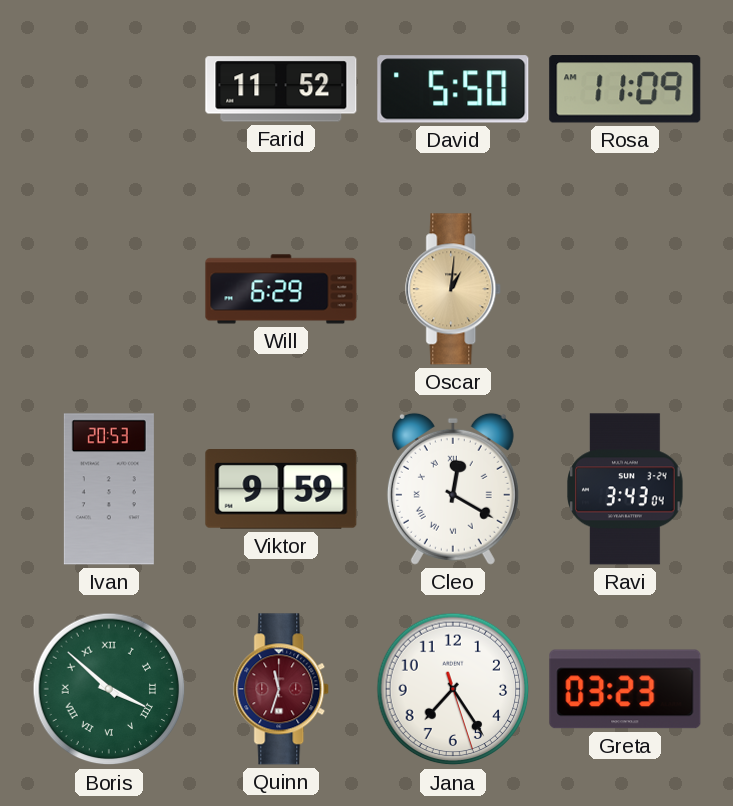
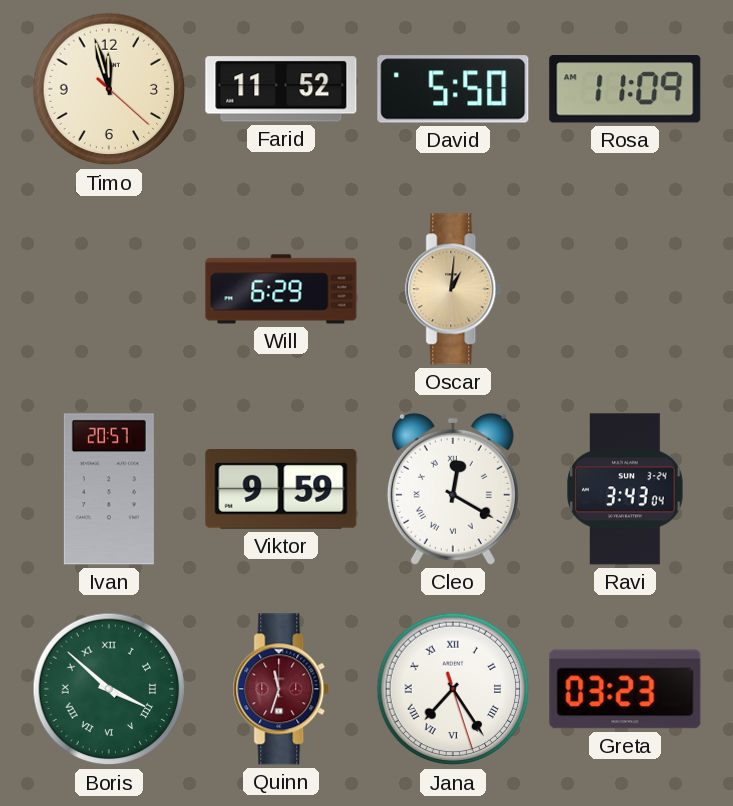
Timo: none -> 11:57
Ivan: 20:53 -> 20:57
Jana numerals: Arabic -> Roman
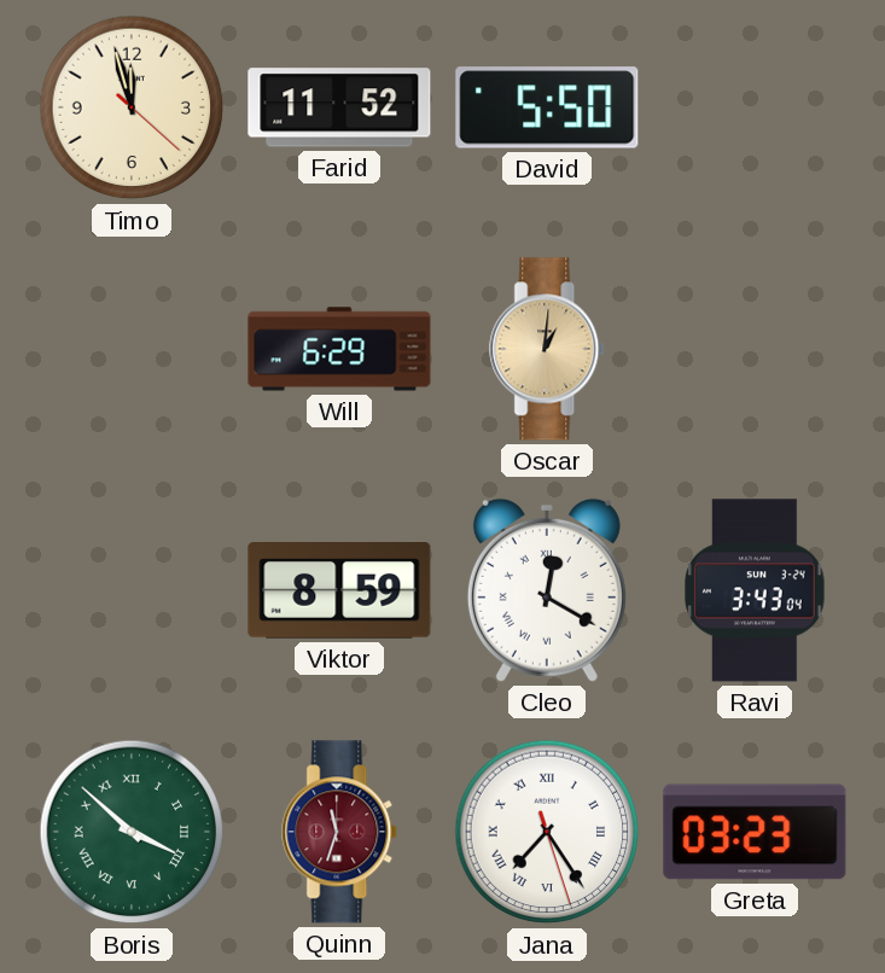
Rosa: 11:09 -> none
Ivan: 20:57 -> none
Viktor: 9:59 -> 8:59
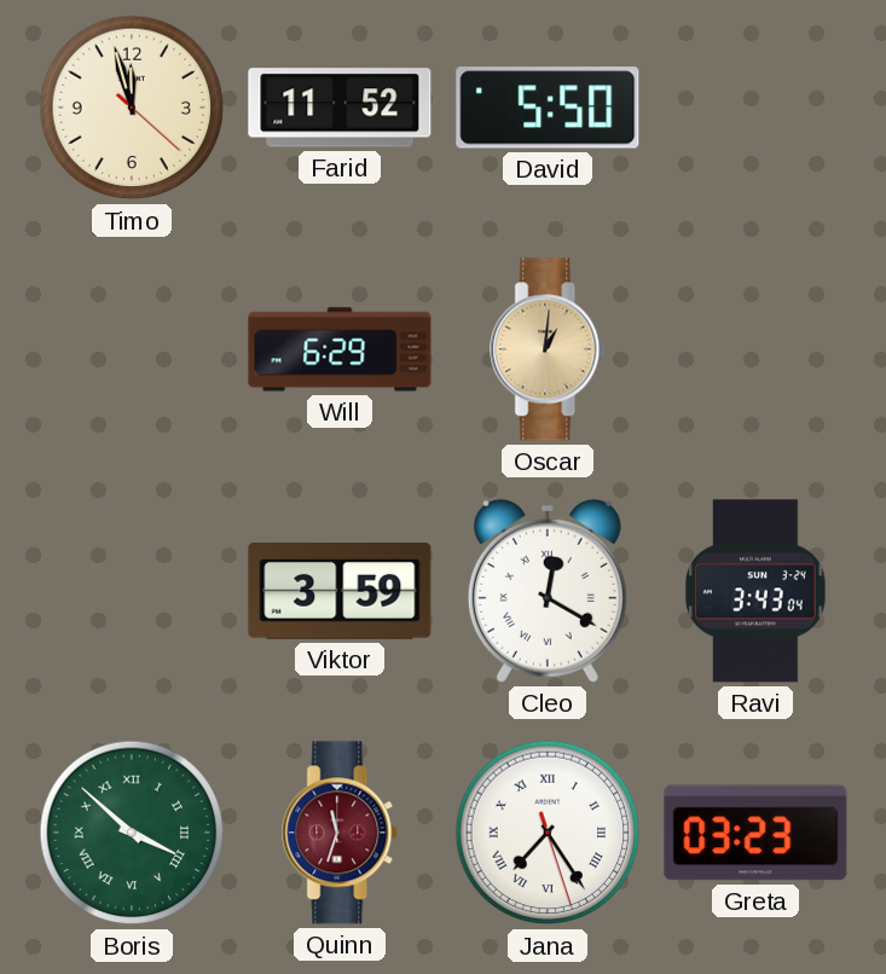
Viktor: 8:59 -> 3:59
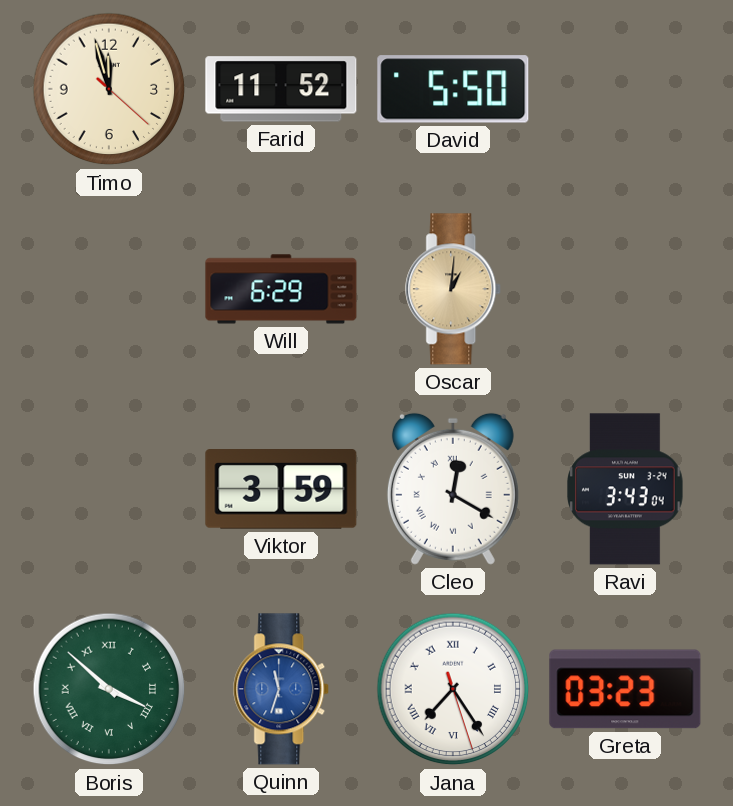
Quinn dial: burgundy -> blue
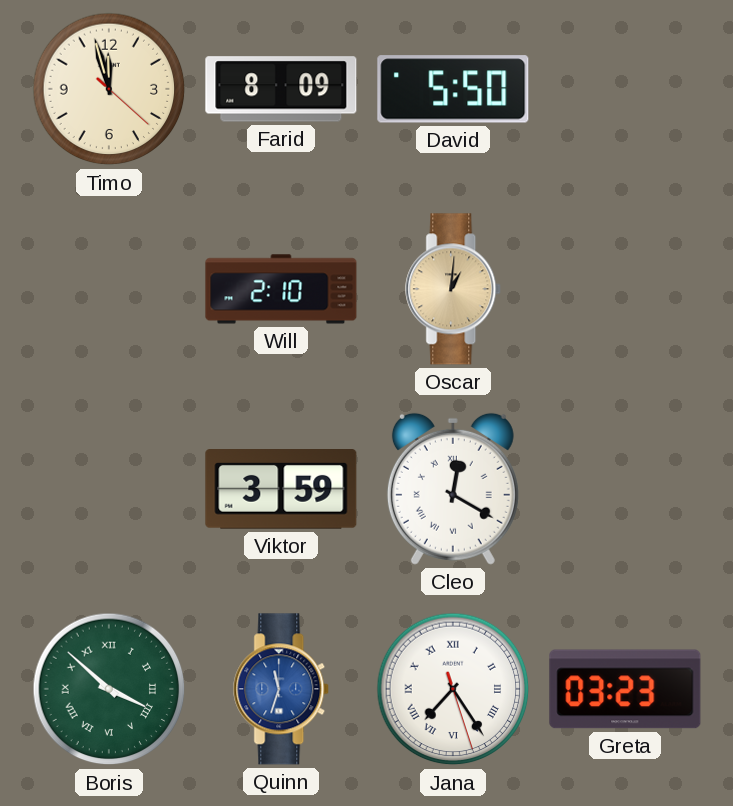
Farid: 11:52 -> 8:09
Will: 6:29 -> 2:10
Ravi: 3:43 -> none
